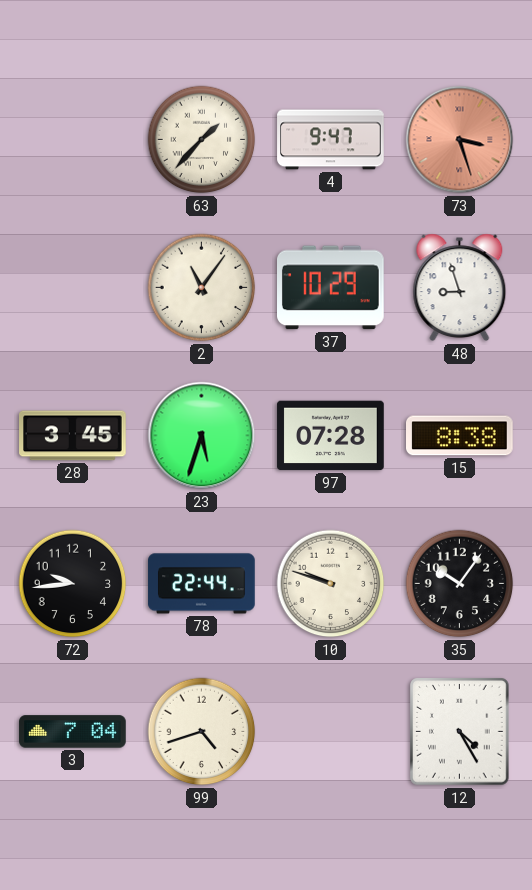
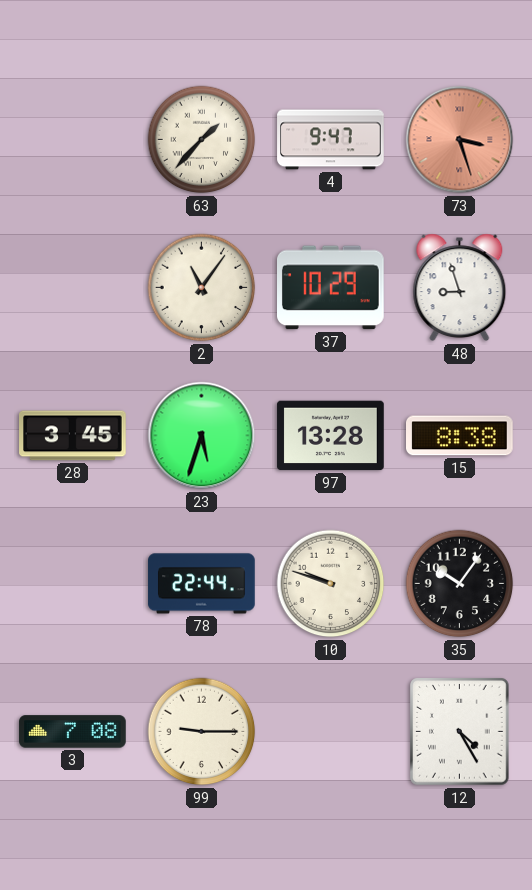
97: 07:28 -> 13:28
72: 9:44 -> none
3: 7:04 -> 7:08
99: 4:42 -> 9:15
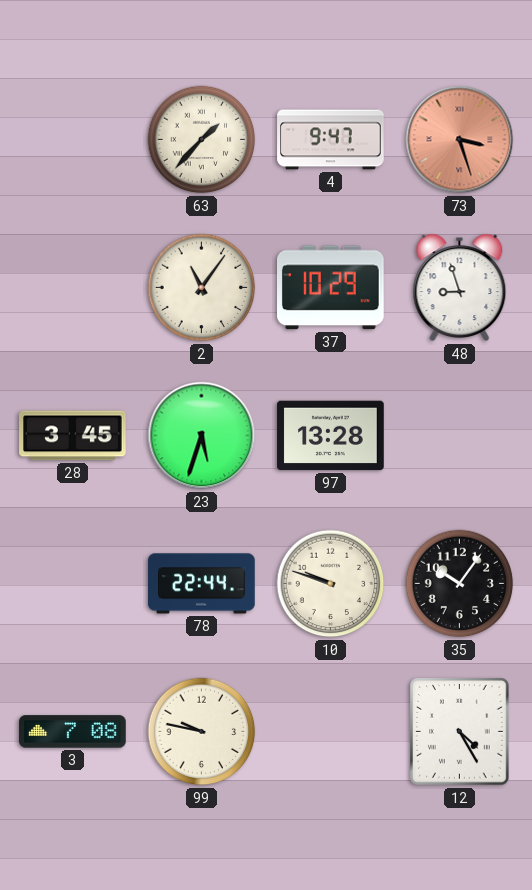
15: 8:38 -> none
99: 9:15 -> 9:47
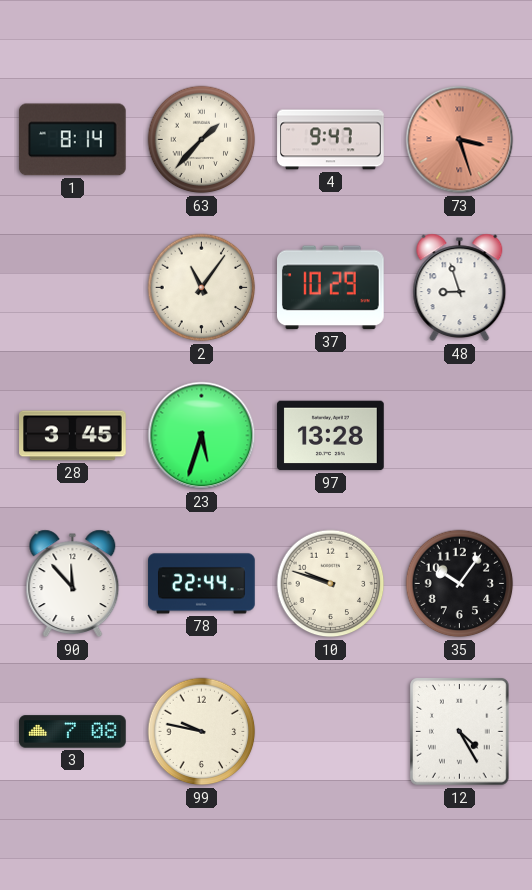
1: none -> 8:14
90: none -> 11:53
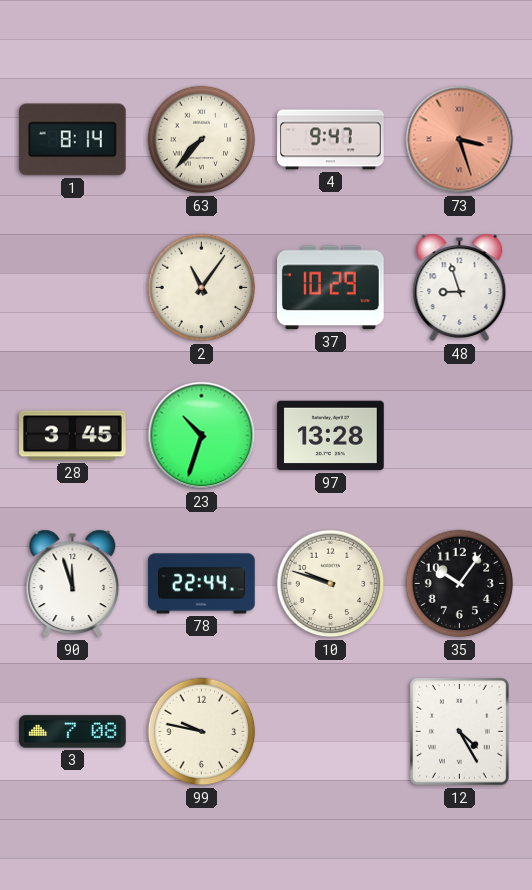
63: 1:37 -> 7:37
23: 5:33 -> 10:33
90: 11:53 -> 11:57
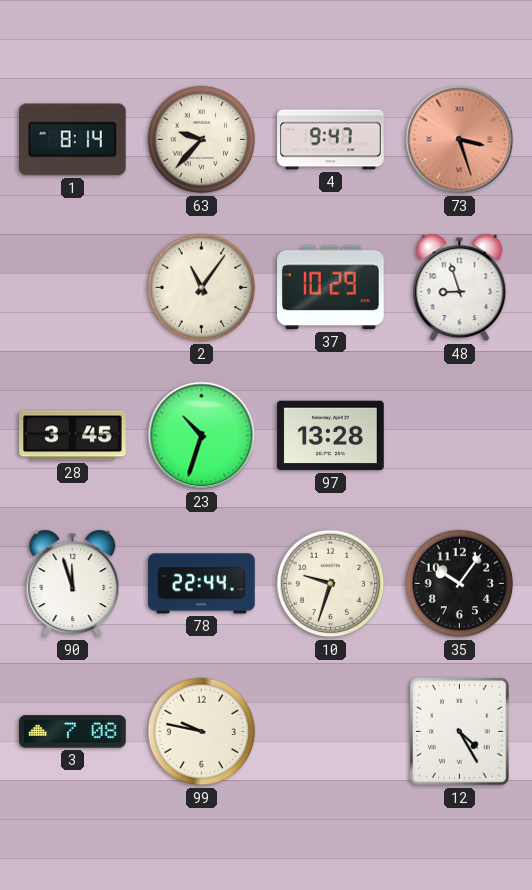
63: 7:37 -> 9:37
10: 9:48 -> 9:33
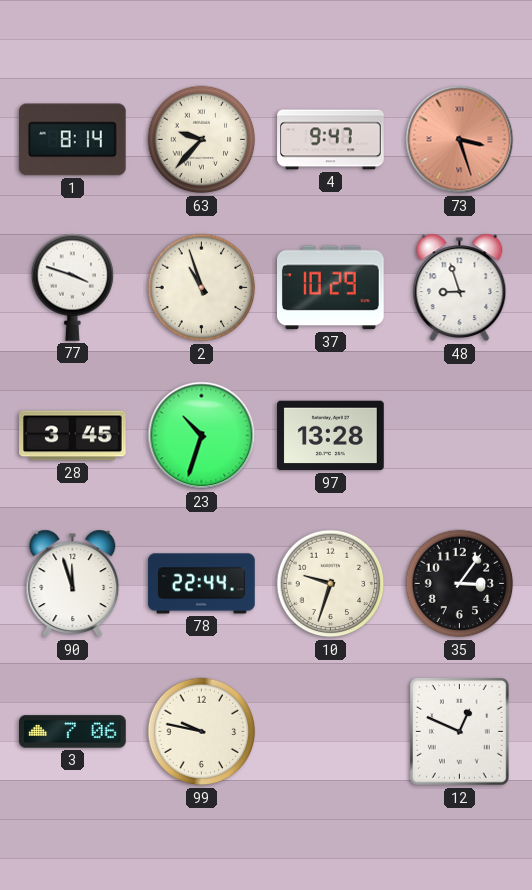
77: none -> 3:48
2: 11:06 -> 10:57
35: 10:06 -> 3:06
3: 7:08 -> 7:06
12: 4:25 -> 12:49
